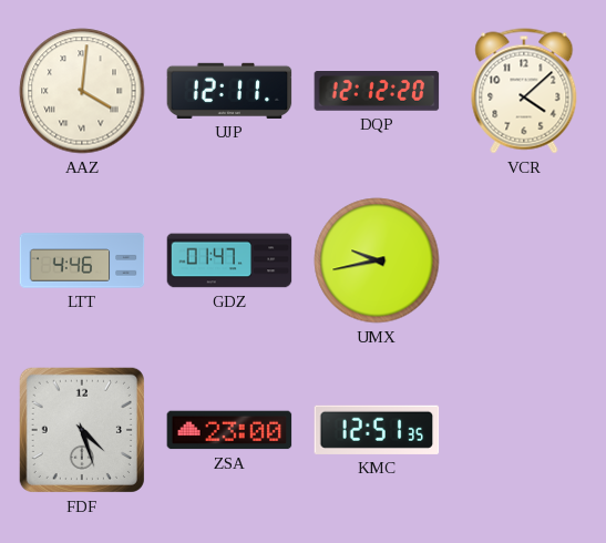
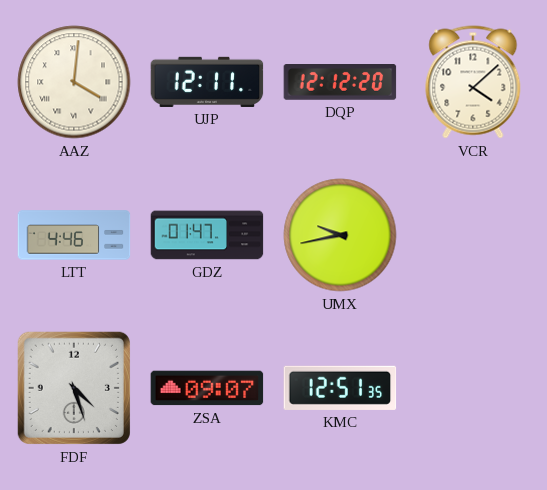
ZSA: 23:00 -> 09:07
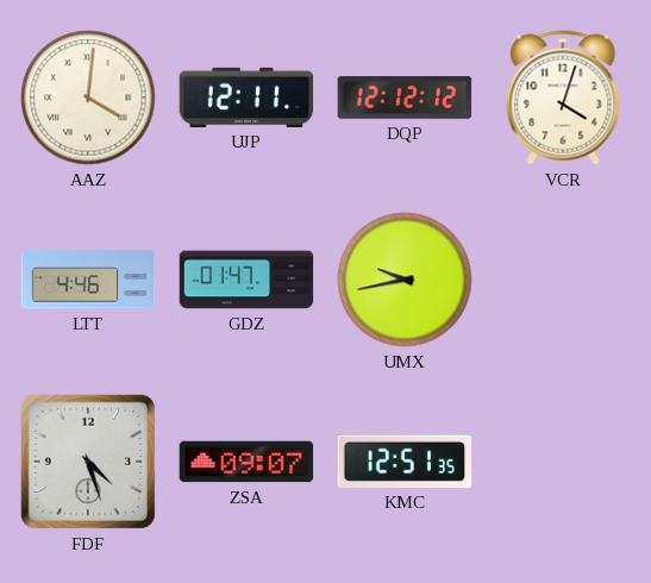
DQP: 12:12:20 -> 12:12:12
VCR: 4:08 -> 4:03
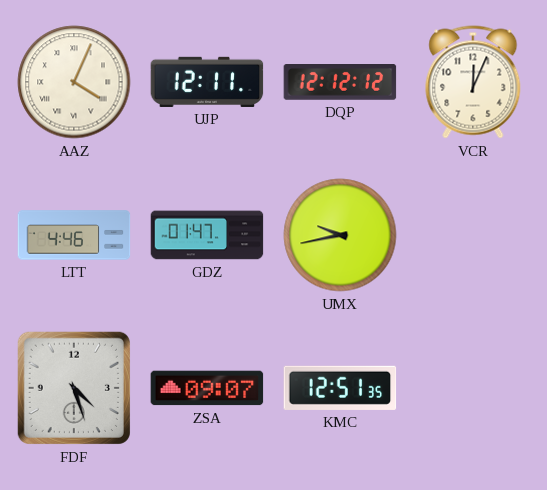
AAZ: 4:01 -> 4:04
VCR: 4:03 -> 12:04
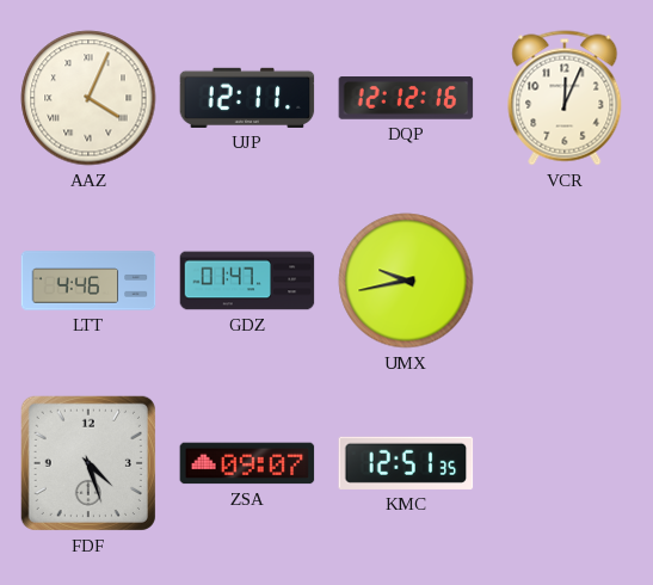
DQP: 12:12:12 -> 12:12:16
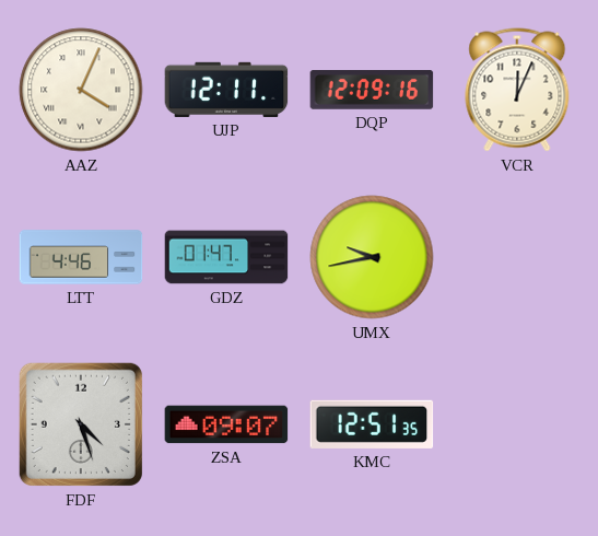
DQP: 12:12 -> 12:09
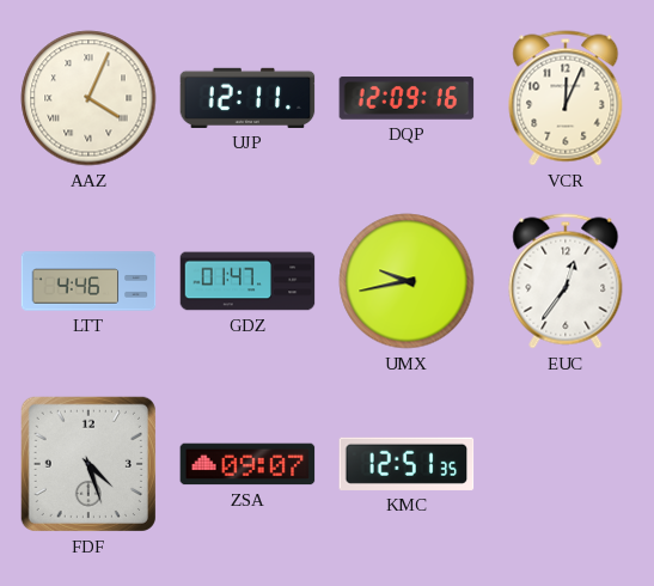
EUC: none -> 12:36
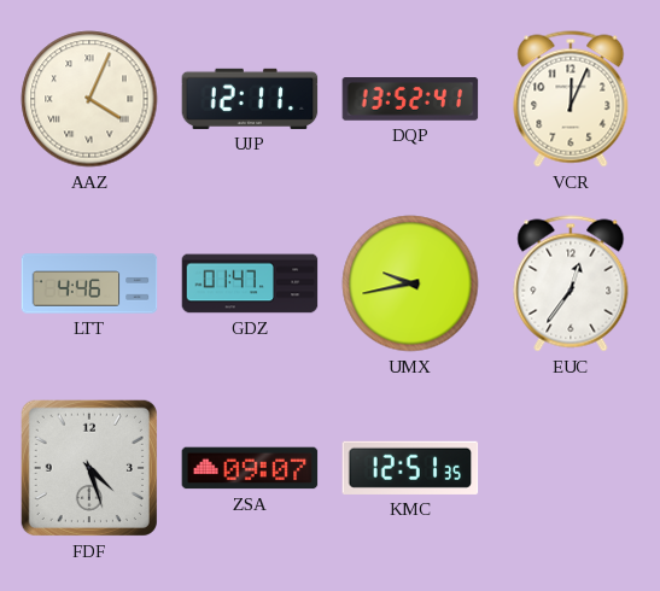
DQP: 12:09 -> 13:52
